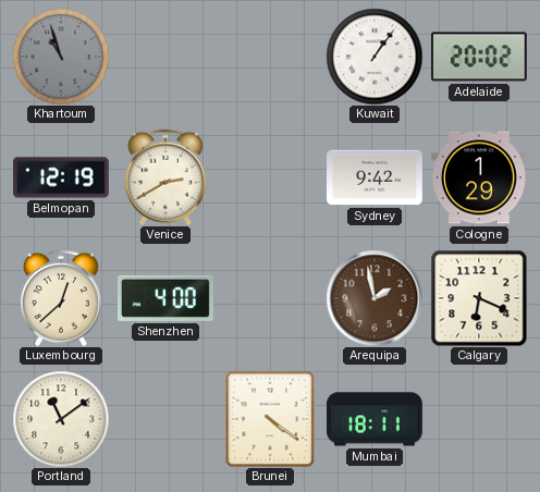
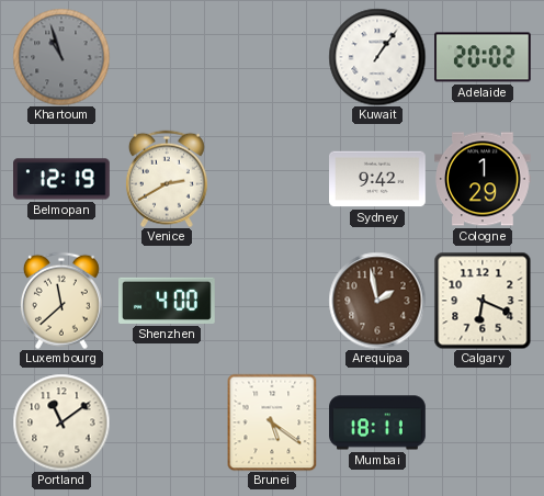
Luxembourg: 12:38 -> 11:38
Brunei: 4:21 -> 5:21
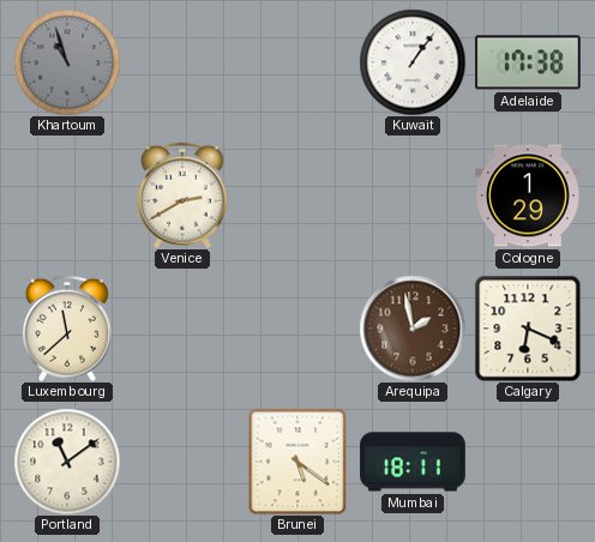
Adelaide: 20:02 -> 17:38
Belmopan: 12:19 -> none
Sydney: 9:42 -> none
Shenzhen: 4:00 -> none
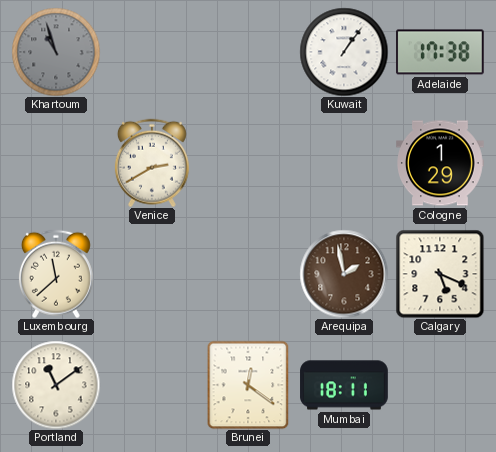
Calgary: 6:19 -> 5:19
Brunei: 5:21 -> 12:21
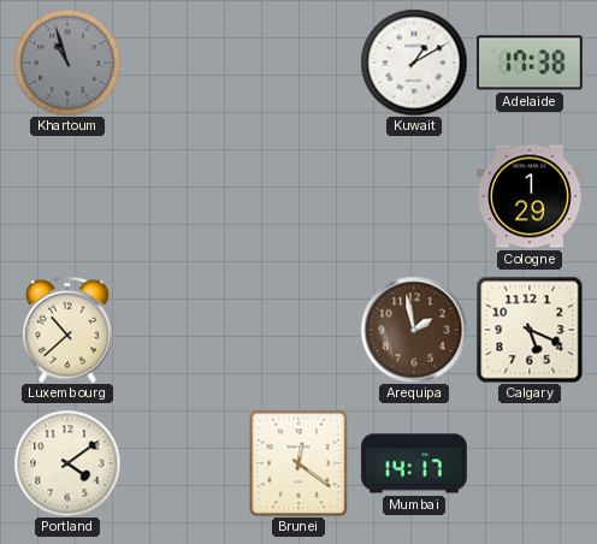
Kuwait: 1:06 -> 1:10
Venice: 2:40 -> none
Luxembourg: 11:38 -> 10:38
Portland: 11:09 -> 4:09
Mumbai: 18:11 -> 14:17
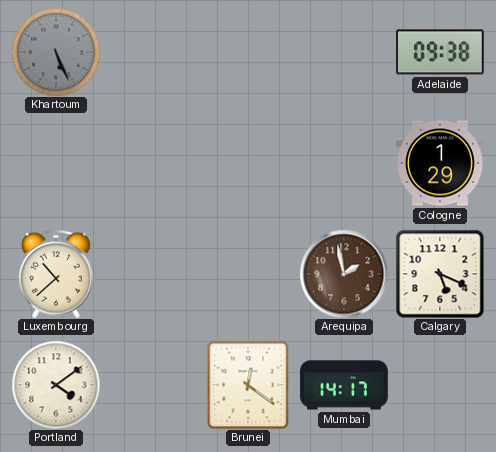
Khartoum: 10:57 -> 5:26
Kuwait: 1:10 -> none
Adelaide: 17:38 -> 09:38
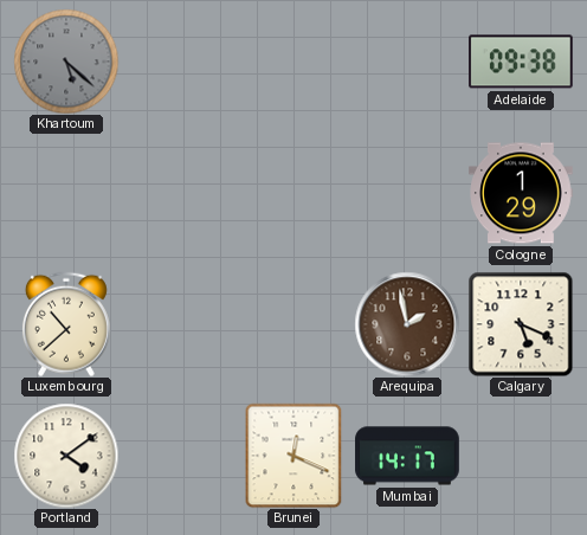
Khartoum: 5:26 -> 5:22
Brunei: 12:21 -> 12:19
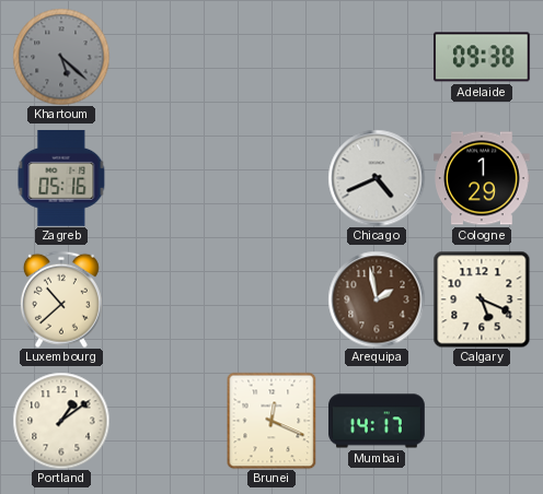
Zagreb: none -> 05:16
Chicago: none -> 4:41
Portland: 4:09 -> 1:09
